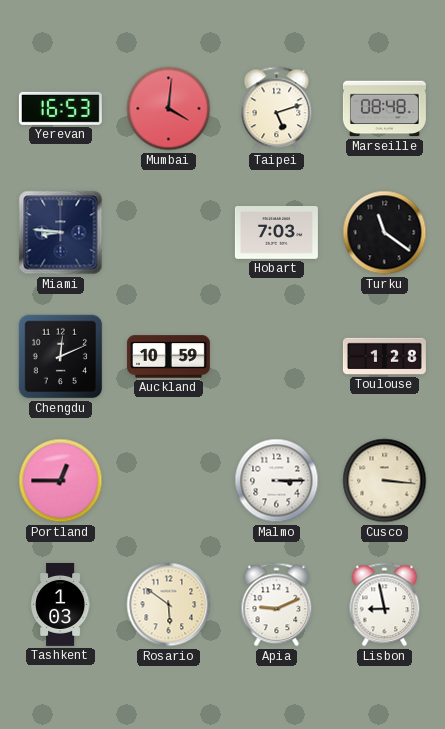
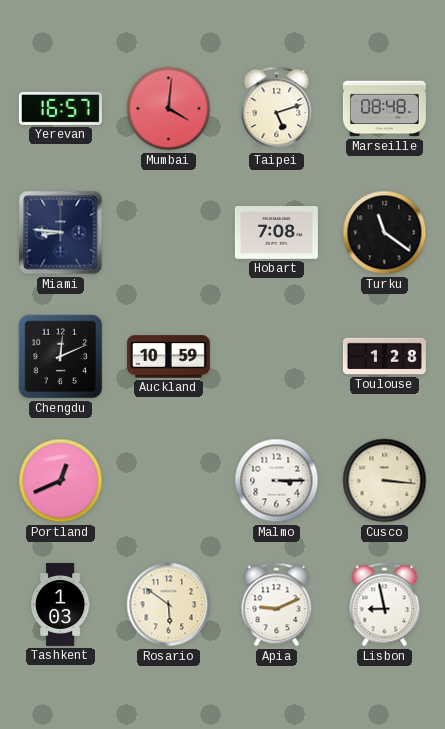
Yerevan: 16:53 -> 16:57
Hobart: 7:03 -> 7:08
Portland: 12:45 -> 12:41
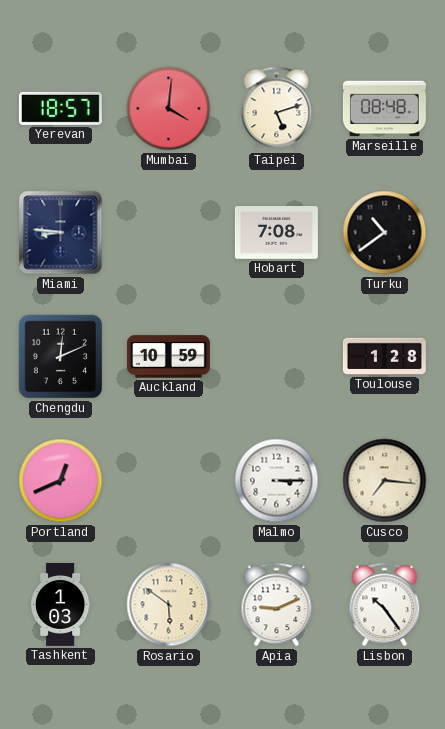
Yerevan: 16:57 -> 18:57
Turku: 11:21 -> 10:39
Cusco: 3:16 -> 7:16
Lisbon: 8:58 -> 10:24
